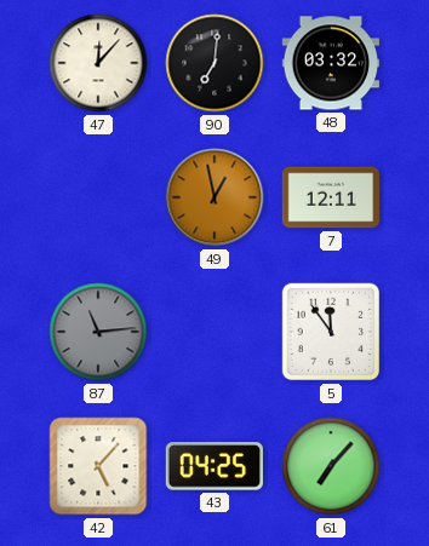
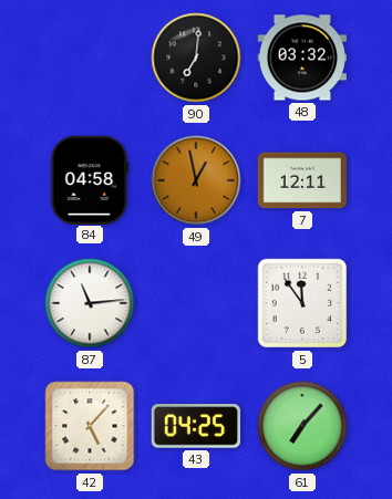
47: 12:07 -> none
84: none -> 04:58
87 dial: grey -> white
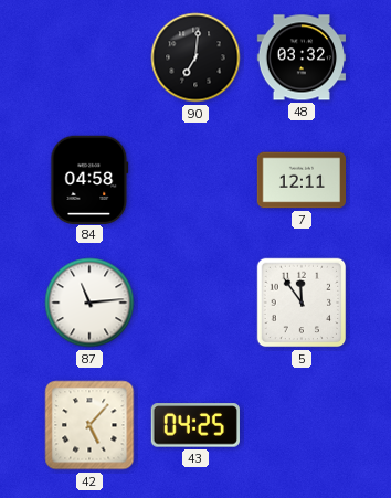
49: 12:58 -> none
61: 7:07 -> none
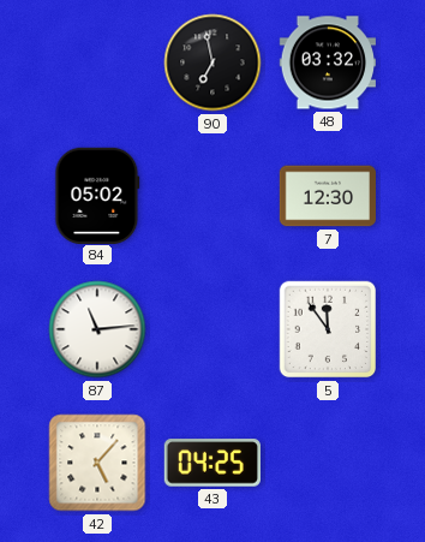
90: 7:01 -> 6:58
84: 04:58 -> 05:02
7: 12:11 -> 12:30
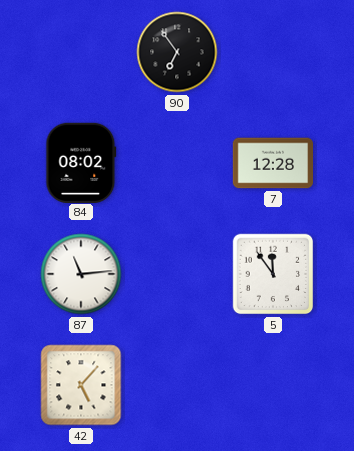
90: 6:58 -> 6:54
48: 03:32 -> none
84: 05:02 -> 08:02
7: 12:30 -> 12:28
43: 04:25 -> none
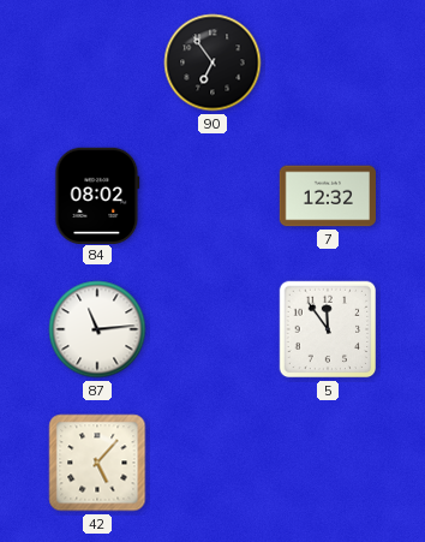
7: 12:28 -> 12:32
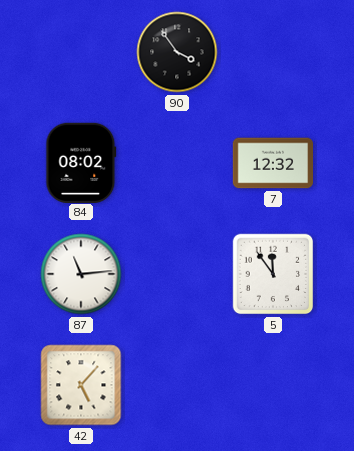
90: 6:54 -> 3:54
